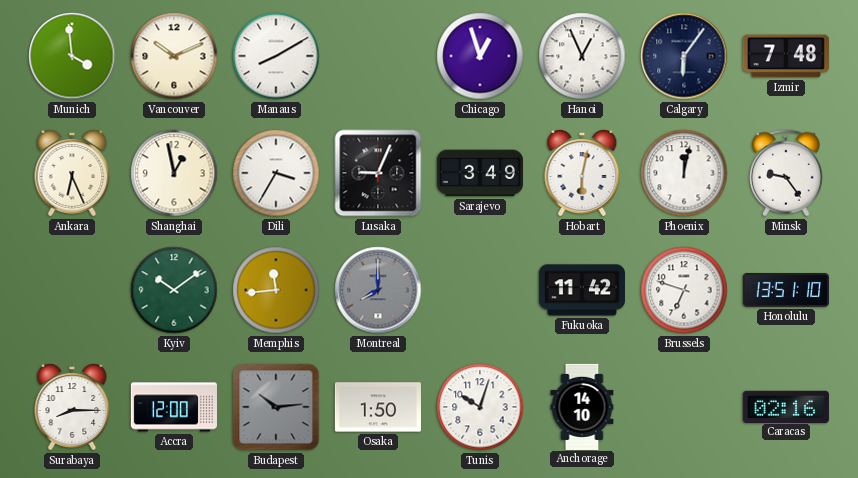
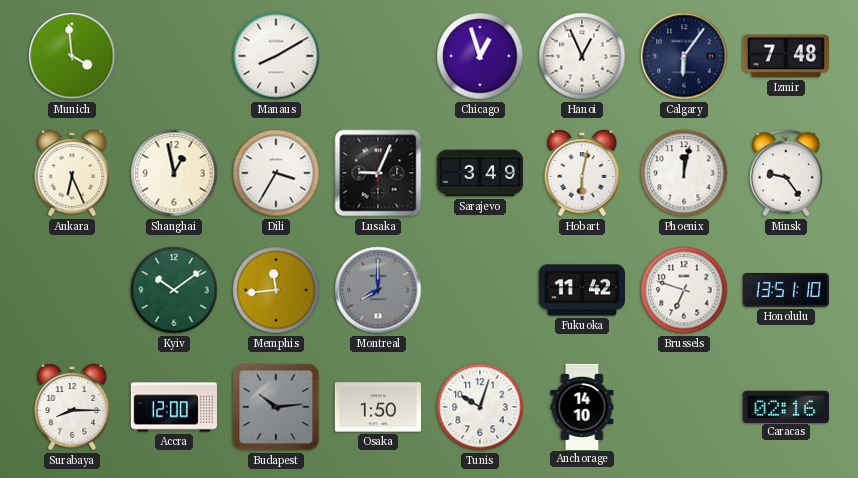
Vancouver: 10:11 -> none
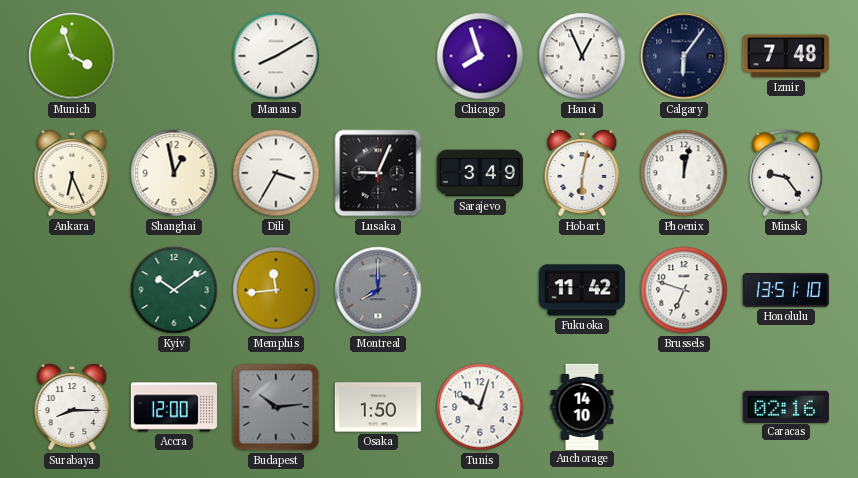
Munich: 3:59 -> 3:57
Chicago: 12:57 -> 7:57
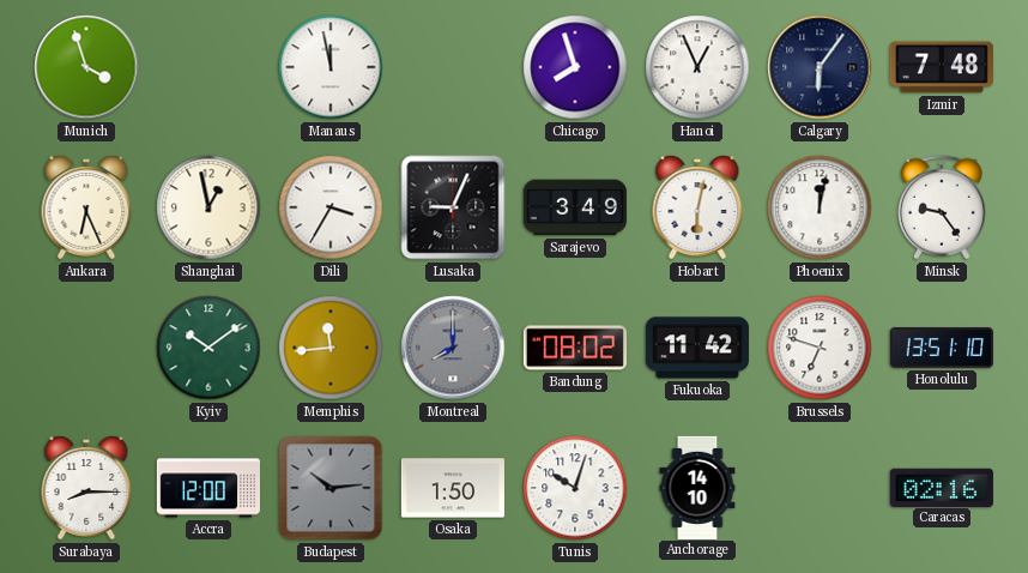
Manaus: 8:10 -> 11:58
Bandung: none -> 08:02
